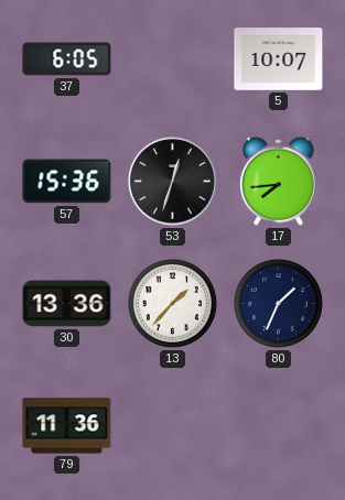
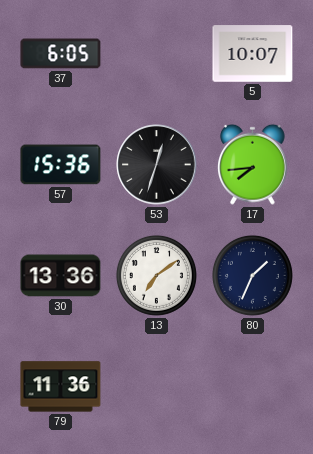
13: 1:37 -> 7:09
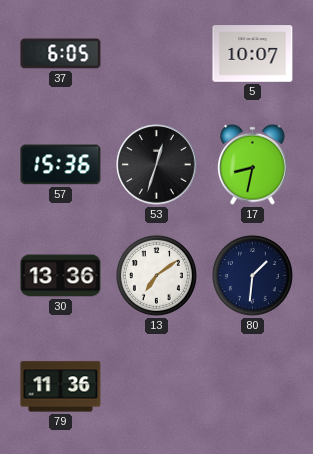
17: 7:44 -> 8:32
80: 1:34 -> 1:31
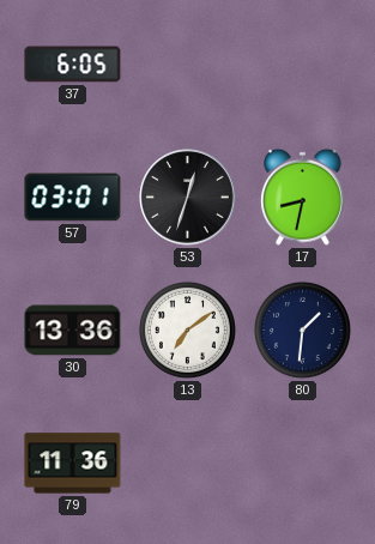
5: 10:07 -> none
57: 15:36 -> 03:01
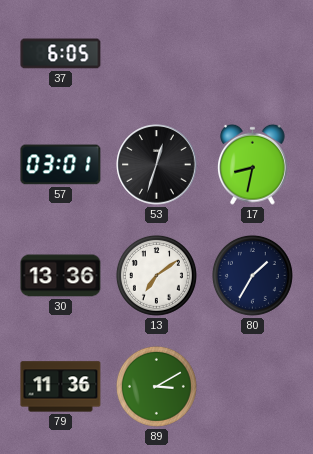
80: 1:31 -> 1:35
89: none -> 3:10
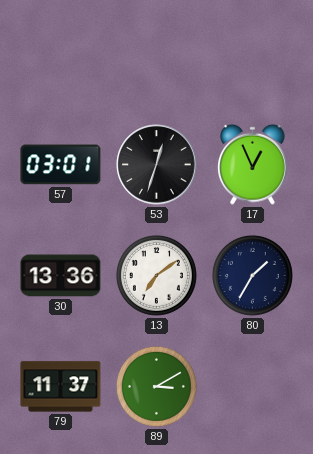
37: 6:05 -> none
17: 8:32 -> 12:56
79: 11:36 -> 11:37
